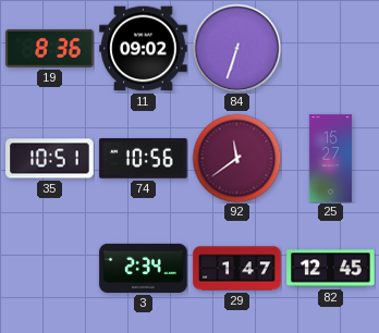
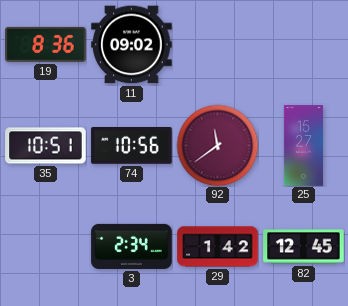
84: 6:33 -> none
29: 1:47 -> 1:42
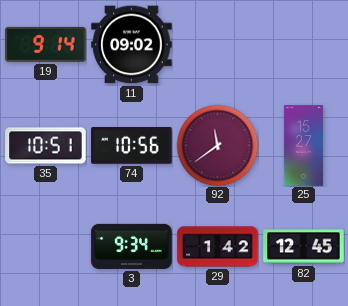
19: 8:36 -> 9:14
3: 2:34 -> 9:34
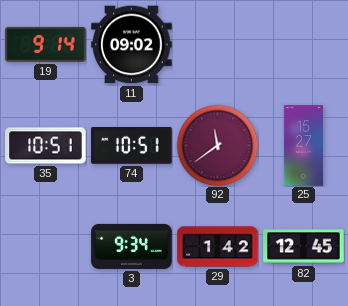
74: 10:56 -> 10:51
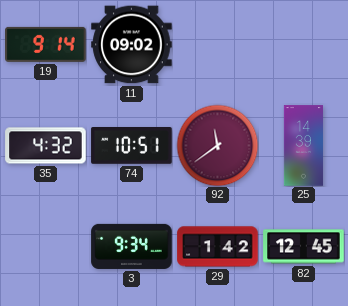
35: 10:51 -> 4:32
25: 15:27 -> 14:39
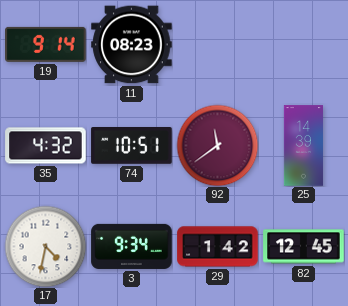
11: 09:02 -> 08:23
17: none -> 4:32
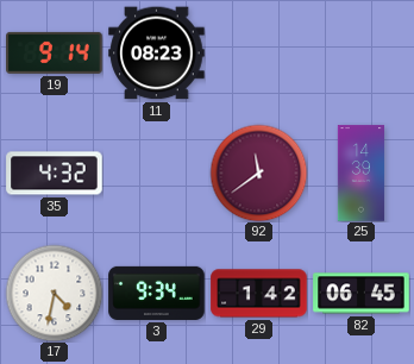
74: 10:51 -> none
82: 12:45 -> 06:45
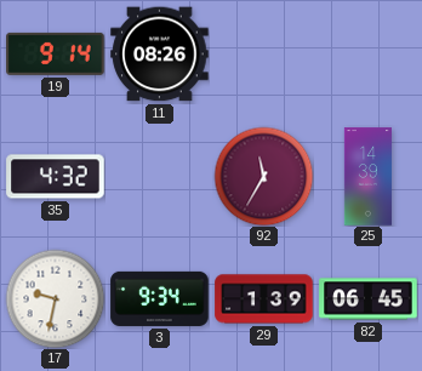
11: 08:23 -> 08:26
92: 11:39 -> 11:35
17: 4:32 -> 9:32
29: 1:42 -> 1:39
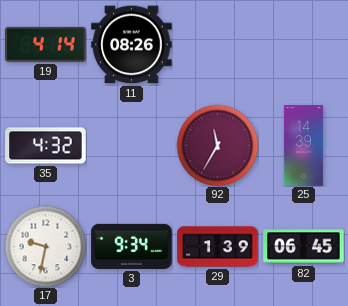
19: 9:14 -> 4:14
